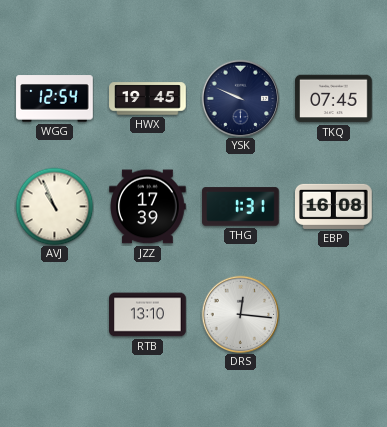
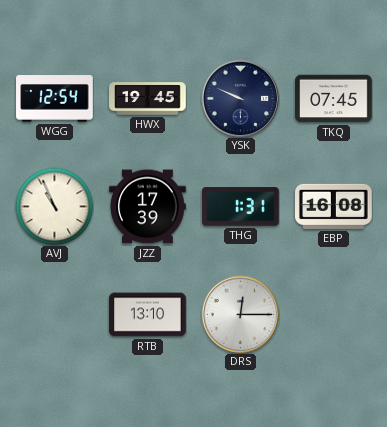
DRS: 12:16 -> 12:15
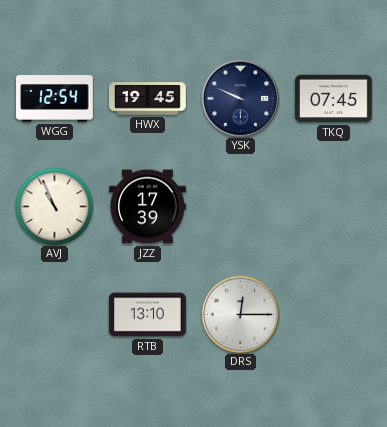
THG: 1:31 -> none
EBP: 16:08 -> none
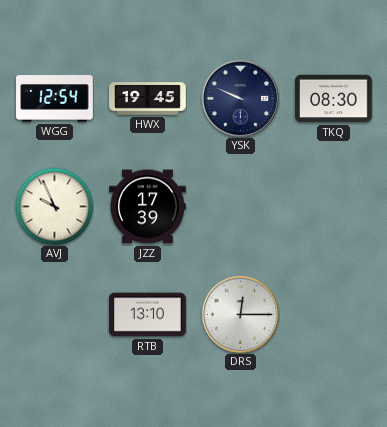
TKQ: 07:45 -> 08:30
AVJ: 10:56 -> 9:56
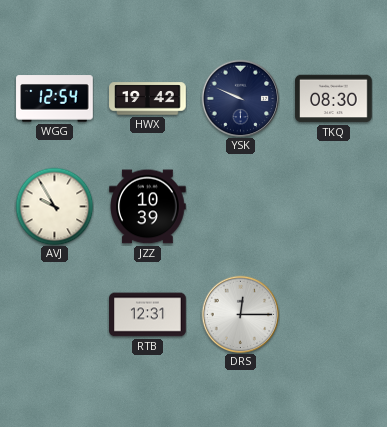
HWX: 19:45 -> 19:42
AVJ: 9:56 -> 9:55
JZZ: 17:39 -> 10:39
RTB: 13:10 -> 12:31
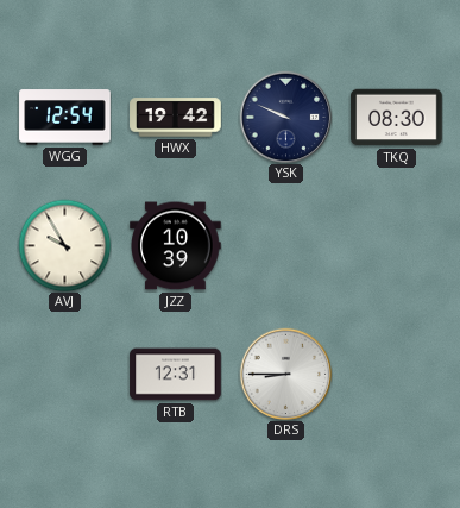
DRS: 12:15 -> 8:45
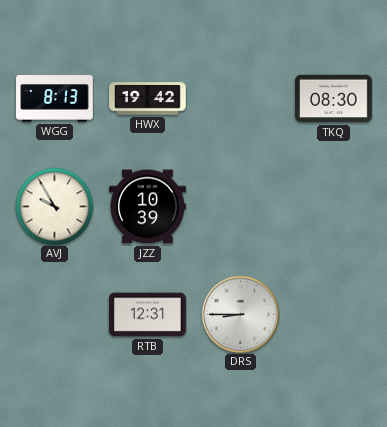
WGG: 12:54 -> 8:13
YSK: 9:49 -> none
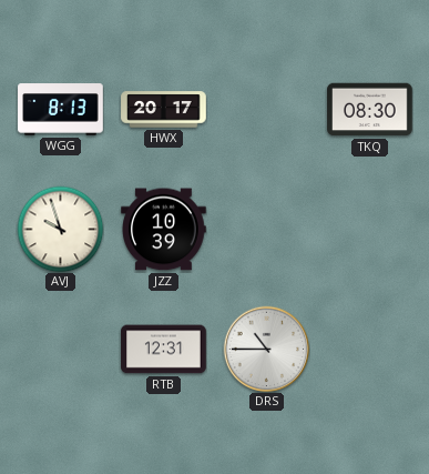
HWX: 19:42 -> 20:17
AVJ: 9:55 -> 9:57
DRS: 8:45 -> 10:45
